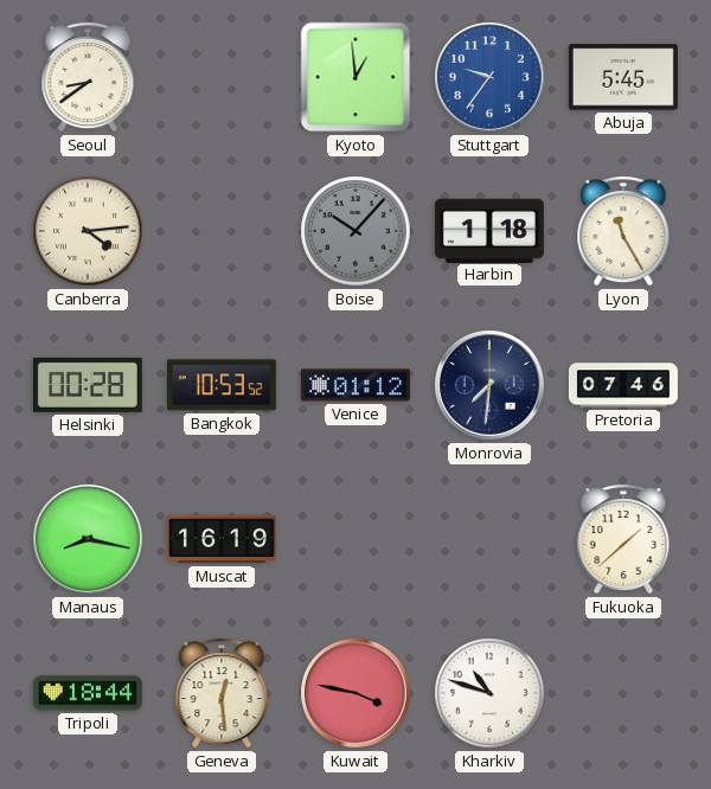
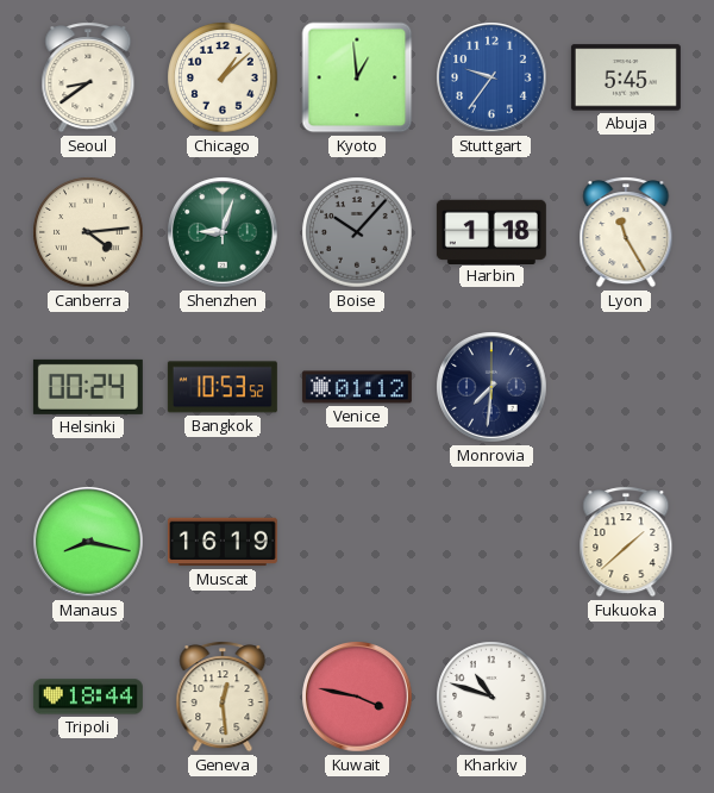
Chicago: none -> 1:08
Shenzhen: none -> 9:03
Helsinki: 00:28 -> 00:24
Pretoria: 07:46 -> none
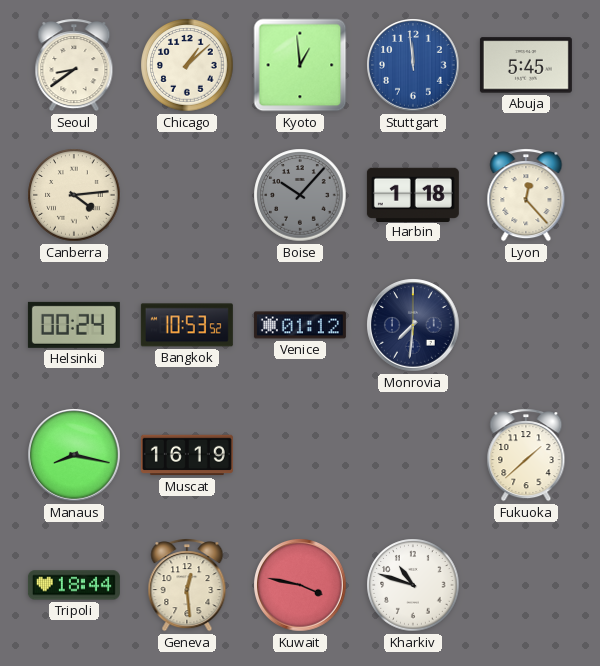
Stuttgart: 9:36 -> 11:59
Shenzhen: 9:03 -> none
Lyon: 11:25 -> 12:23
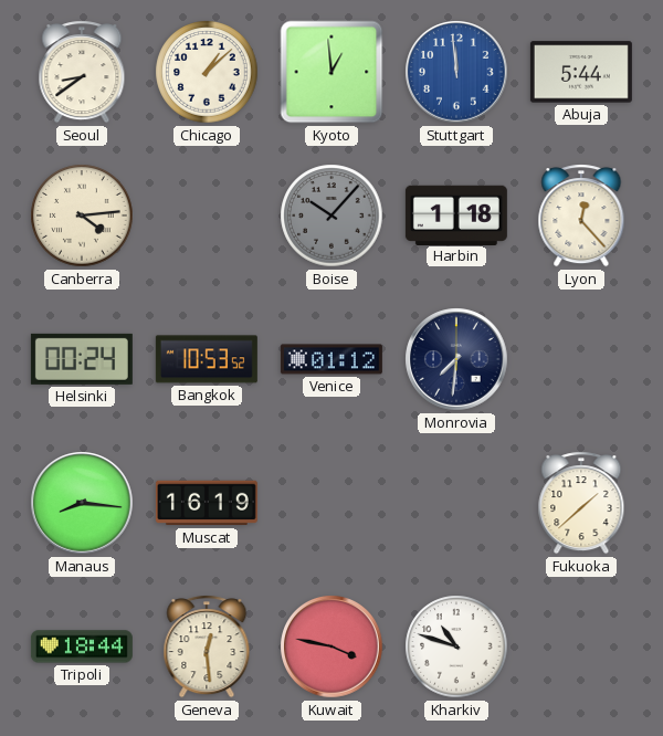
Abuja: 5:45 -> 5:44
Manaus: 8:17 -> 8:16
